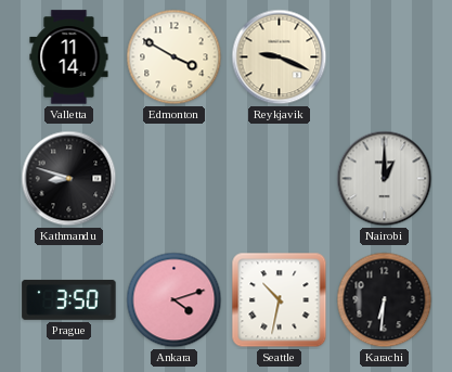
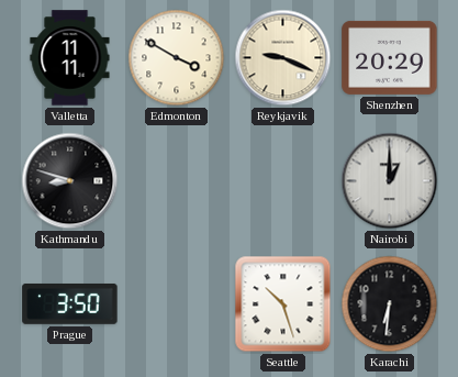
Valletta: 11:14 -> 11:11
Shenzhen: none -> 20:29
Ankara: 4:12 -> none
Seattle: 10:32 -> 10:27
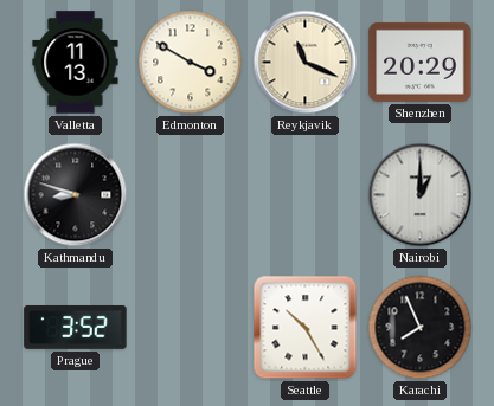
Valletta: 11:11 -> 11:13
Reykjavik: 9:19 -> 11:19
Prague: 3:50 -> 3:52
Seattle: 10:27 -> 10:25
Karachi: 6:31 -> 7:56
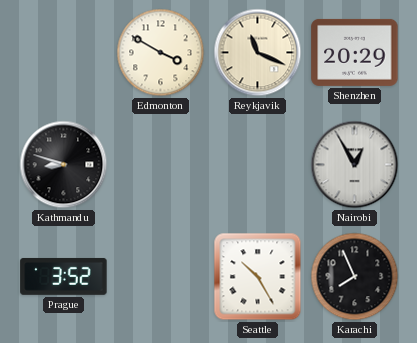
Valletta: 11:13 -> none
Nairobi: 1:00 -> 12:55
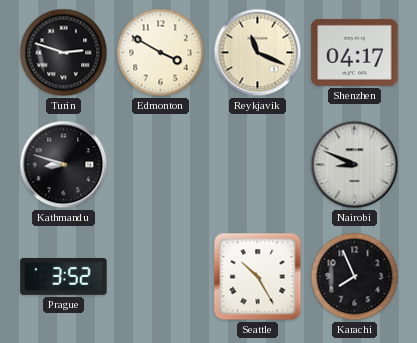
Turin: none -> 2:48
Shenzhen: 20:29 -> 04:17
Nairobi: 12:55 -> 8:49
